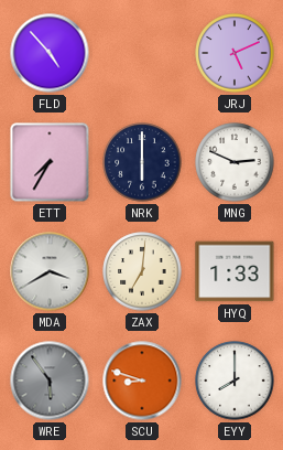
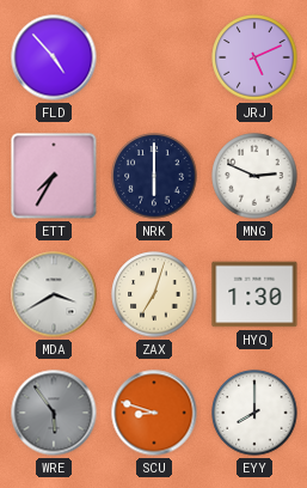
ZAX: 7:01 -> 7:03
HYQ: 1:33 -> 1:30
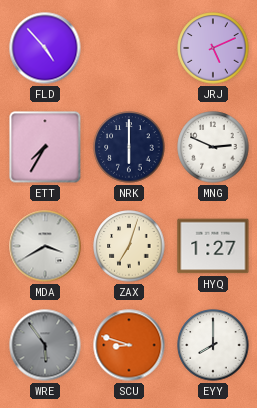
HYQ: 1:30 -> 1:27
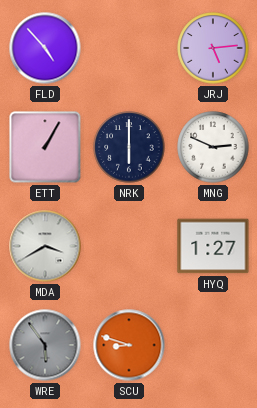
JRJ: 5:11 -> 5:14
ETT: 7:35 -> 1:05
ZAX: 7:03 -> none
EYY: 8:00 -> none
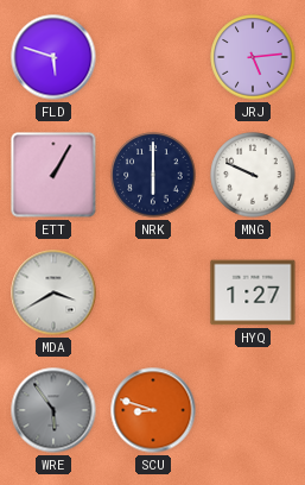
FLD: 4:53 -> 5:48
MNG: 2:49 -> 9:49
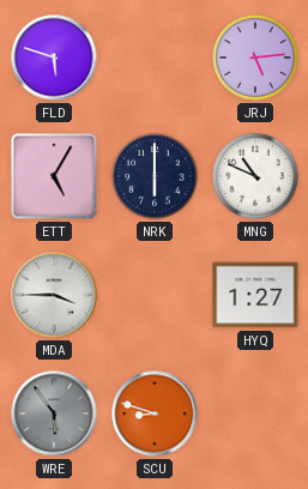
ETT: 1:05 -> 5:05
MNG: 9:49 -> 10:49
MDA: 3:40 -> 3:45
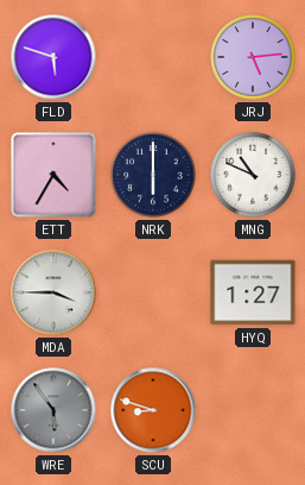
ETT: 5:05 -> 4:35
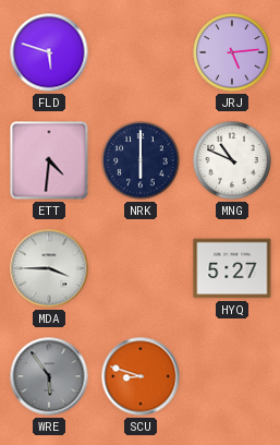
ETT: 4:35 -> 4:31
HYQ: 1:27 -> 5:27
